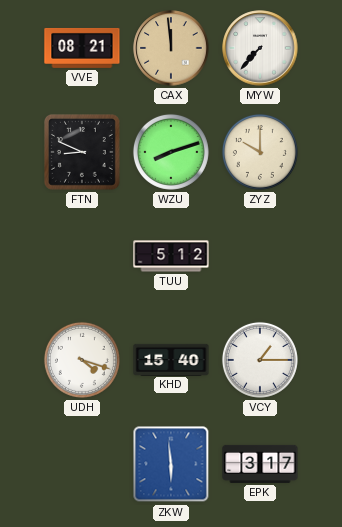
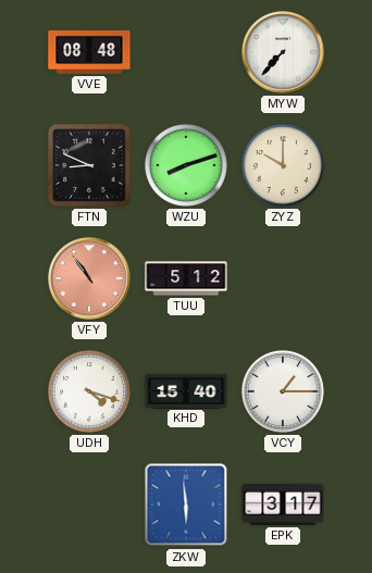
VVE: 08:21 -> 08:48
CAX: 11:59 -> none
VFY: none -> 10:54
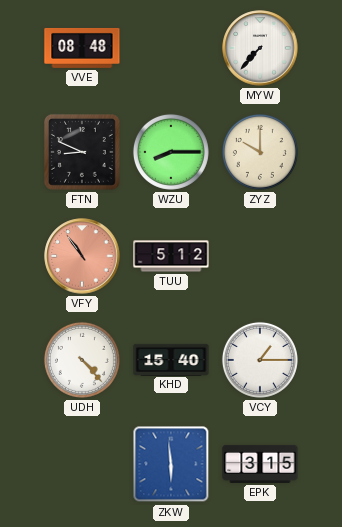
WZU: 8:12 -> 8:15
UDH: 4:18 -> 4:23
EPK: 3:17 -> 3:15
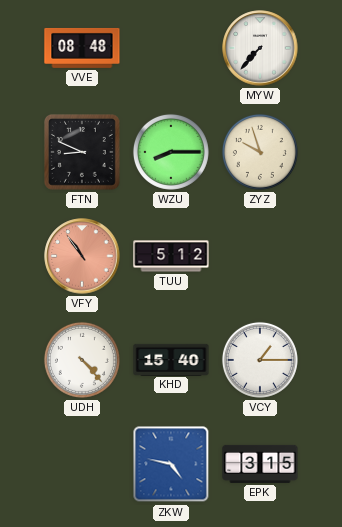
ZYZ: 10:00 -> 9:57
ZKW: 5:59 -> 4:47
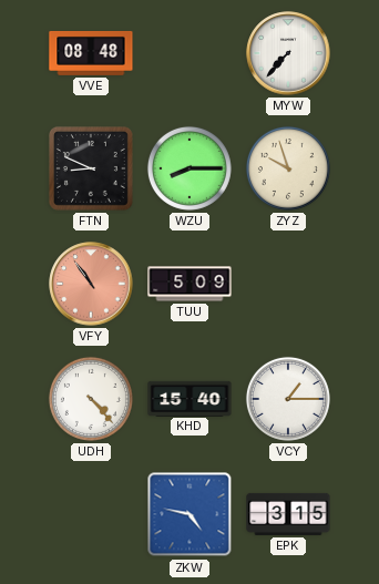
TUU: 5:12 -> 5:09
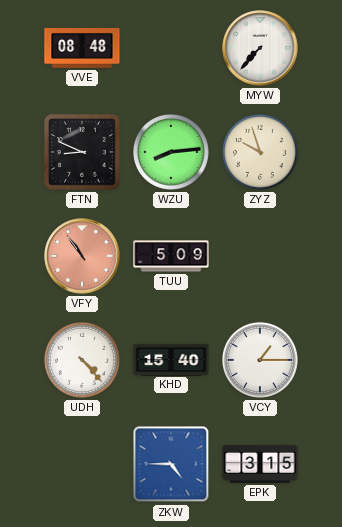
WZU: 8:15 -> 8:14
ZKW: 4:47 -> 4:45
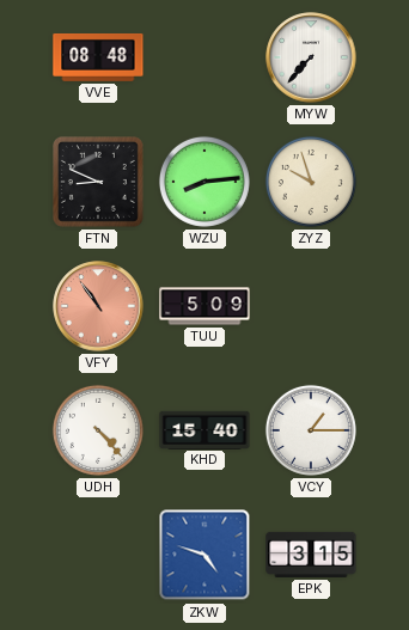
ZKW: 4:45 -> 4:48
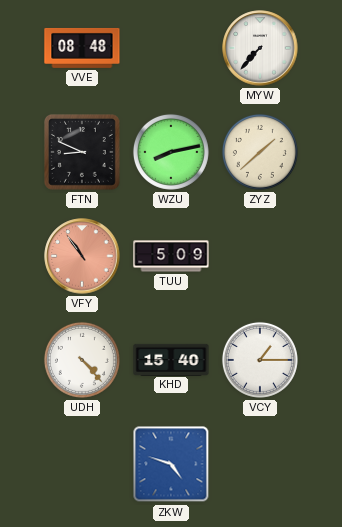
WZU: 8:14 -> 8:13
ZYZ: 9:57 -> 1:38
EPK: 3:15 -> none
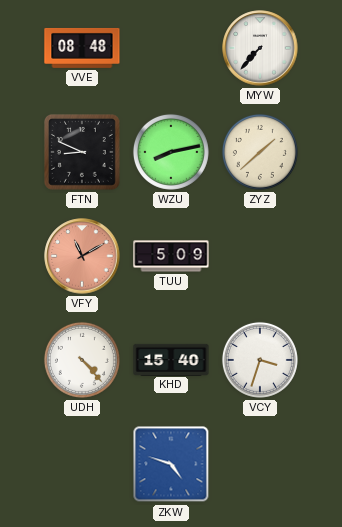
VFY: 10:54 -> 11:10
VCY: 1:15 -> 3:33
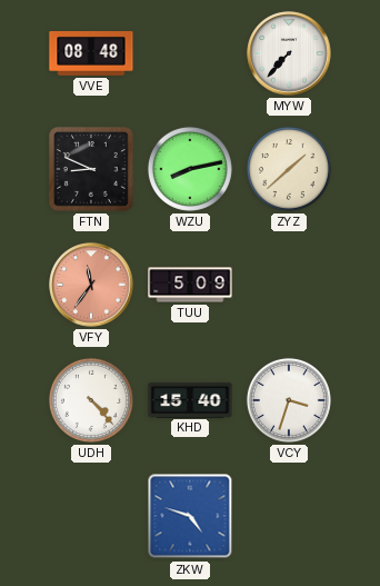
VFY: 11:10 -> 11:36
